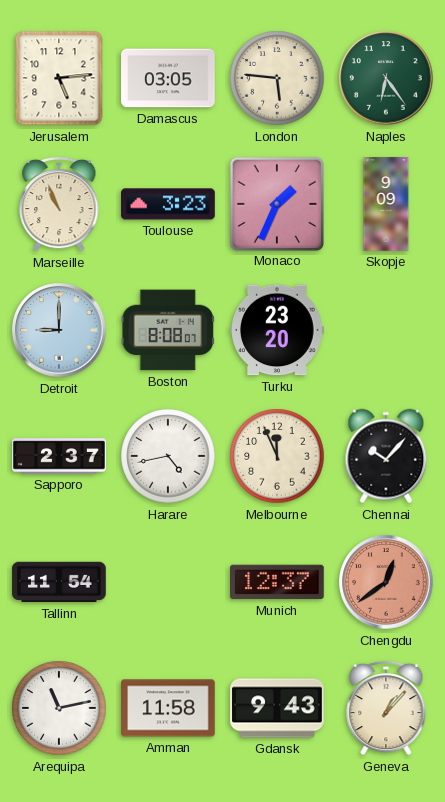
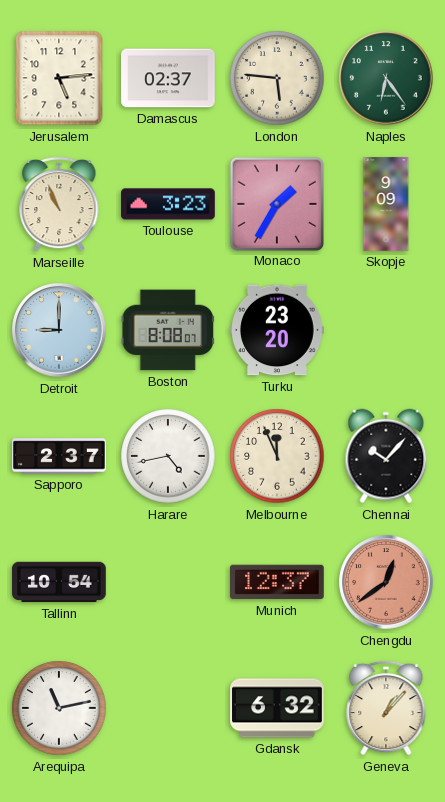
Damascus: 03:05 -> 02:37
Monaco: 1:34 -> 1:35
Tallinn: 11:54 -> 10:54
Amman: 11:58 -> none
Gdansk: 9:43 -> 6:32
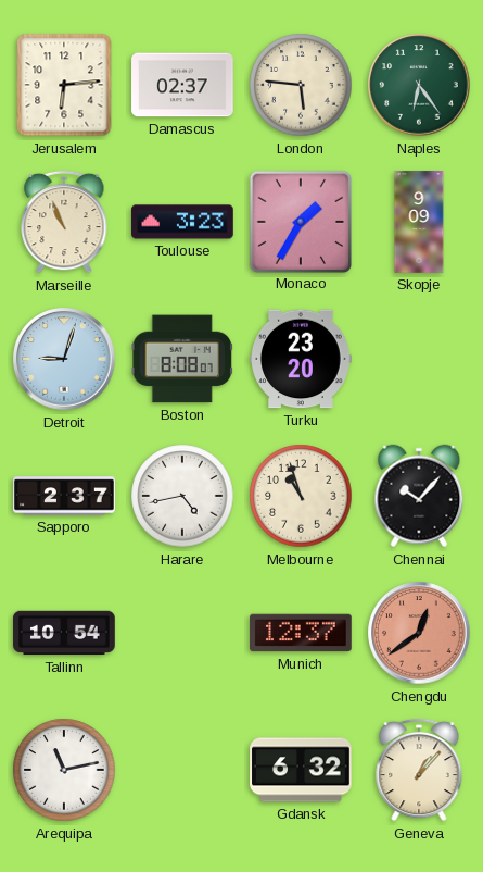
Jerusalem: 5:14 -> 6:14
Detroit: 9:00 -> 9:03
Melbourne: 11:56 -> 10:57
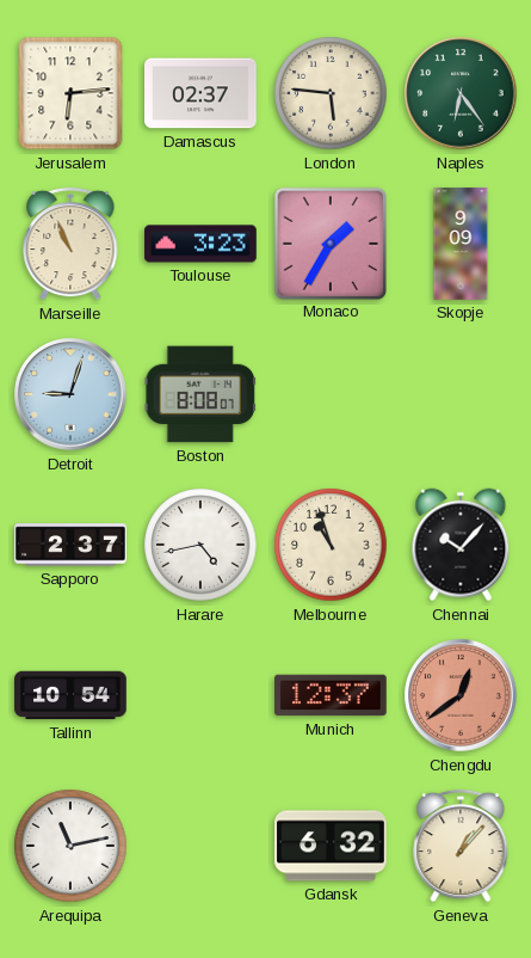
Turku: 23:20 -> none
